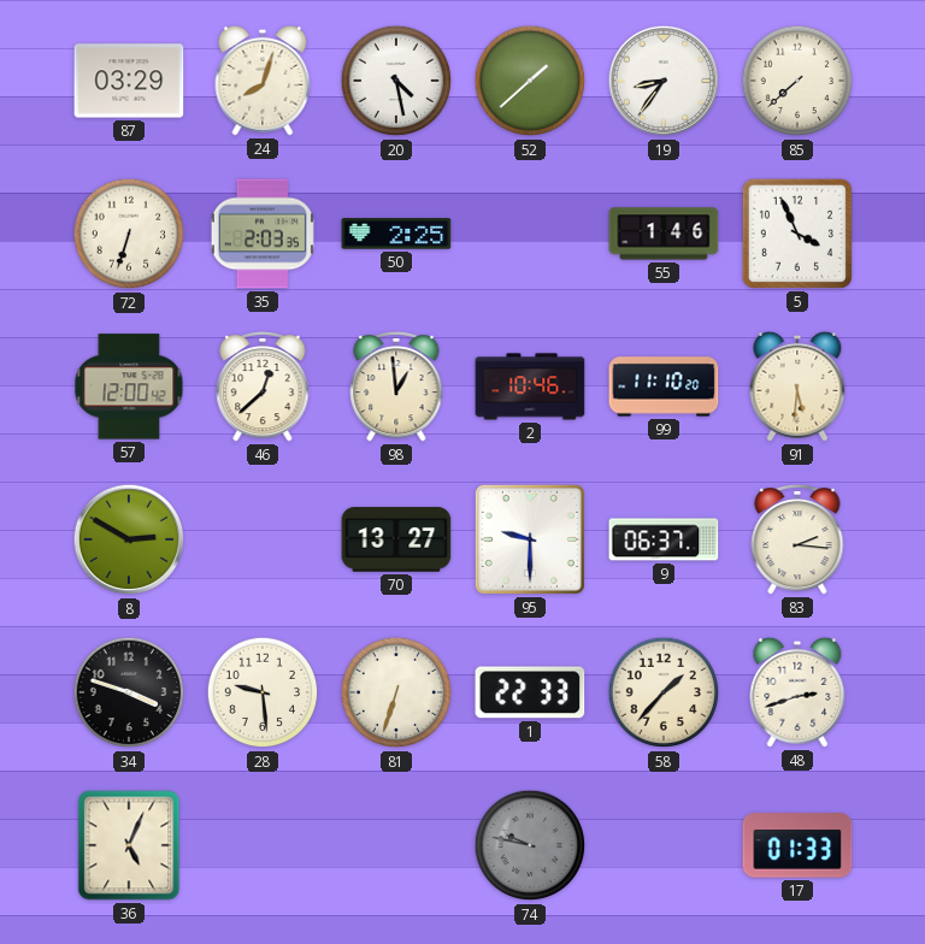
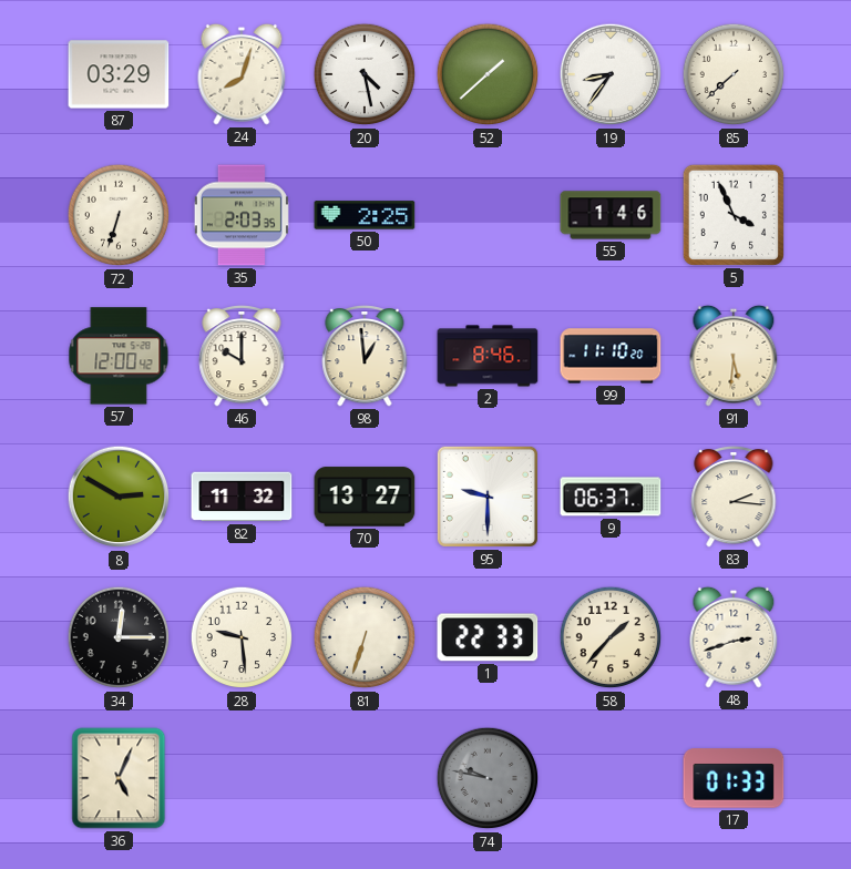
46: 12:38 -> 10:00
2: 10:46 -> 8:46
82: none -> 11:32
34: 3:48 -> 12:15
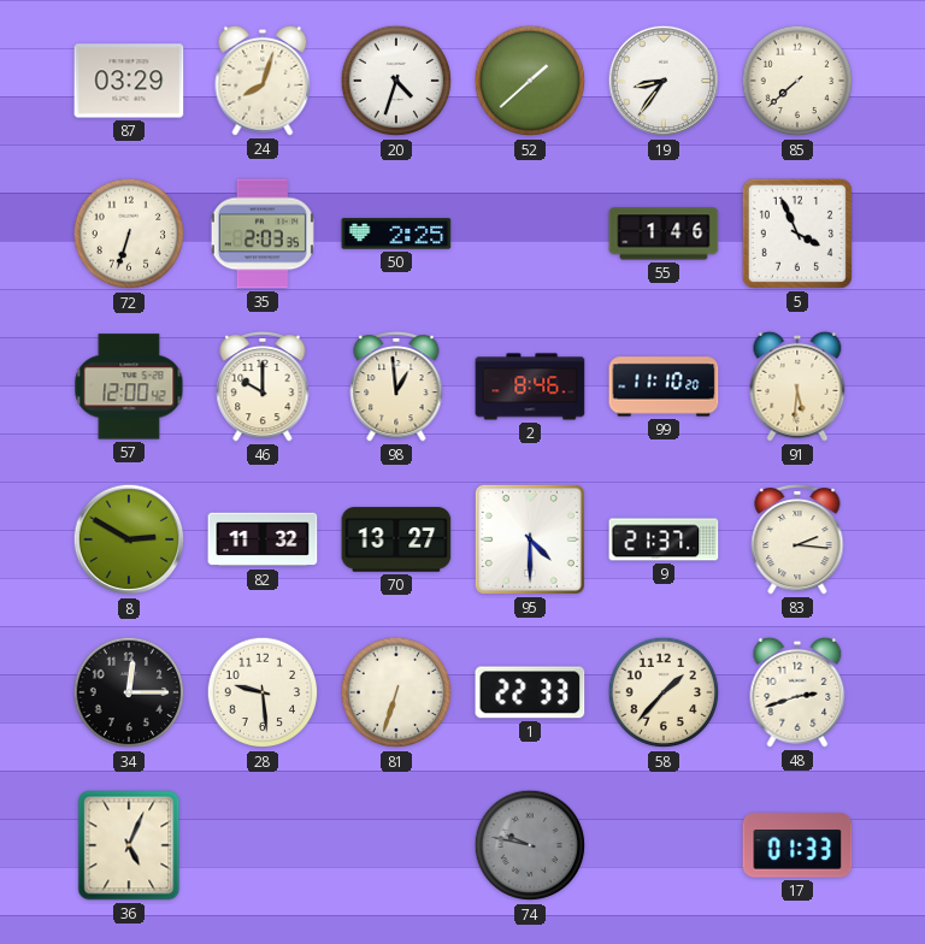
20: 4:28 -> 4:33
95: 9:30 -> 4:30
9: 06:37 -> 21:37
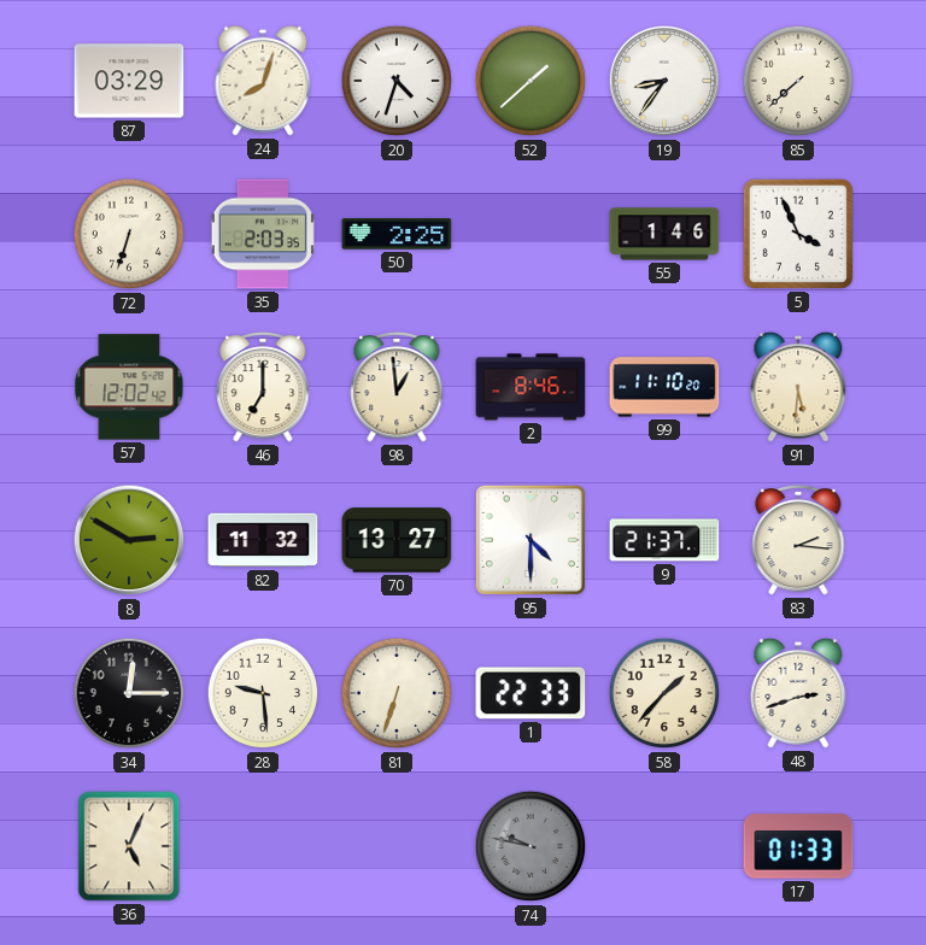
57: 12:00 -> 12:02
46: 10:00 -> 7:00
